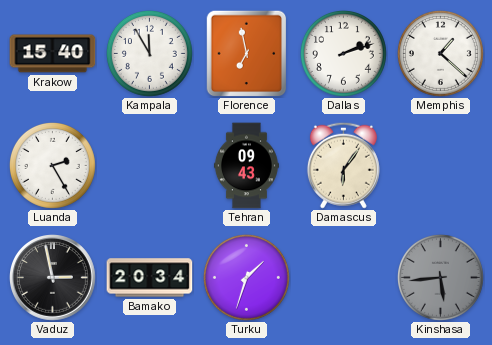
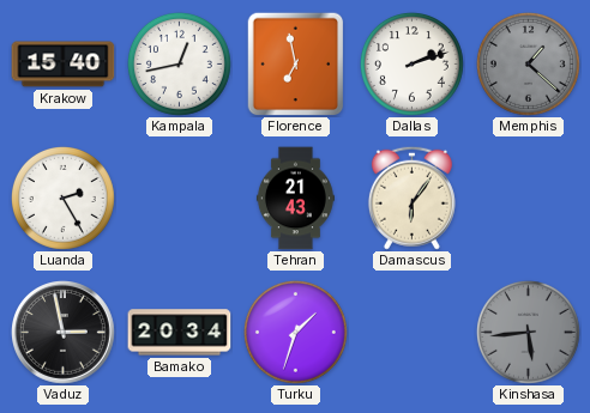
Kampala: 11:55 -> 12:43
Memphis dial: white -> grey
Tehran: 09:43 -> 21:43
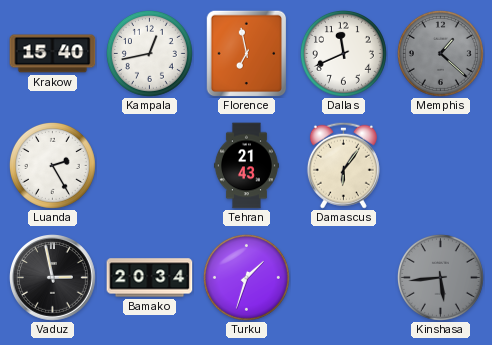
Dallas: 2:12 -> 11:41
